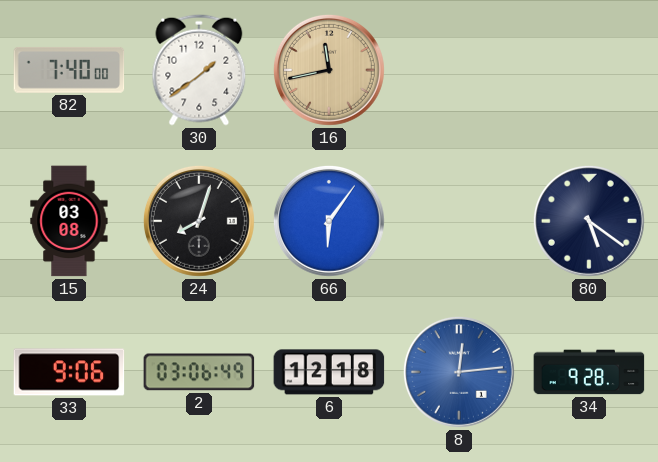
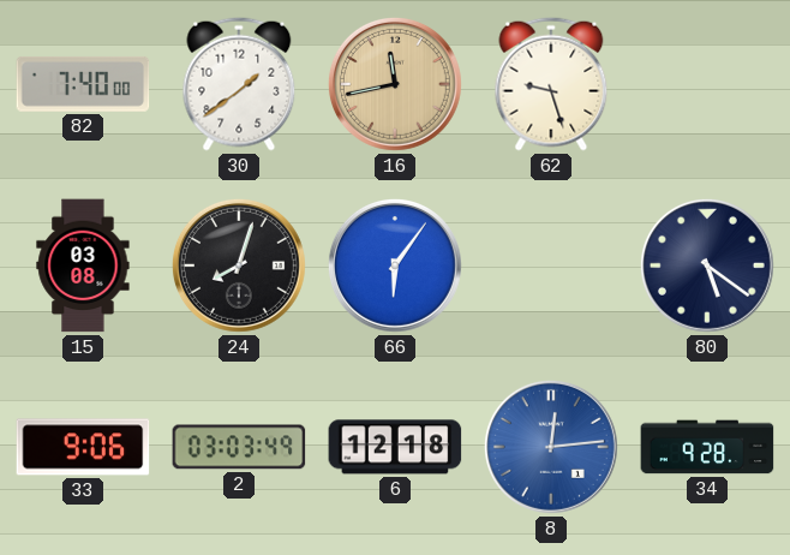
62: none -> 9:27
2: 03:06 -> 03:03
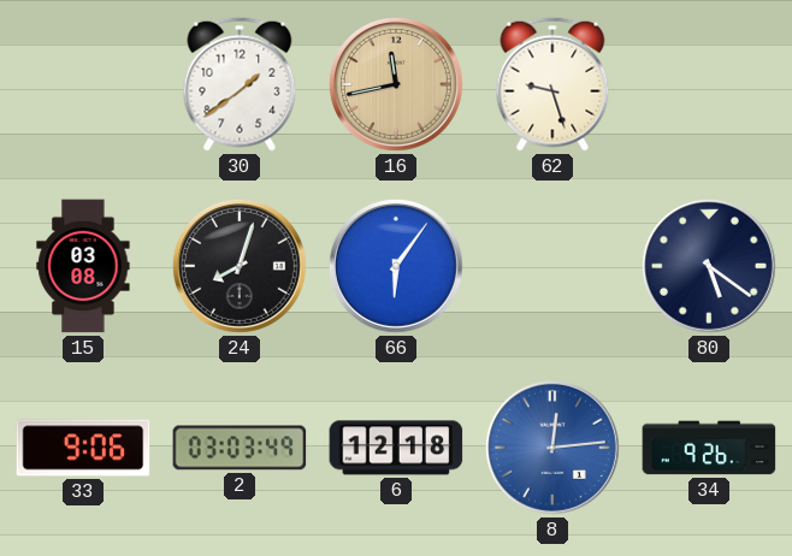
82: 7:40 -> none
34: 9:28 -> 9:26
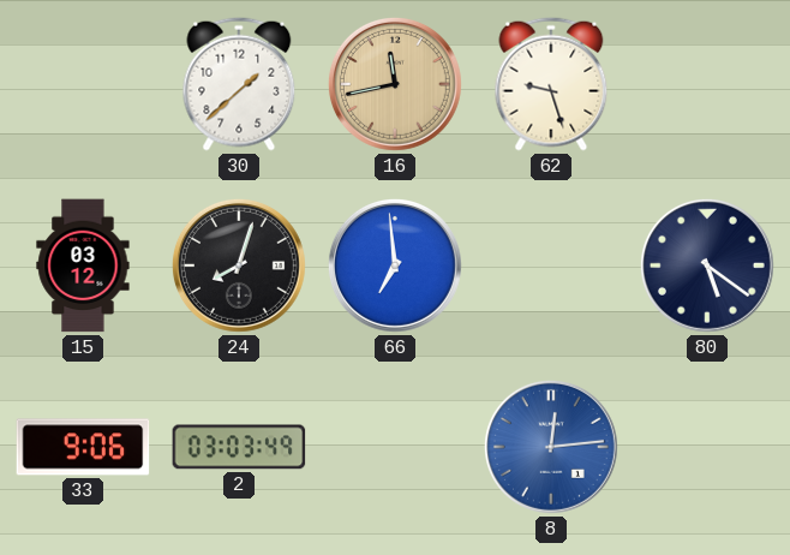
30: 1:39 -> 1:38
15: 03:08 -> 03:12
66: 6:06 -> 6:59
6: 12:18 -> none
34: 9:26 -> none
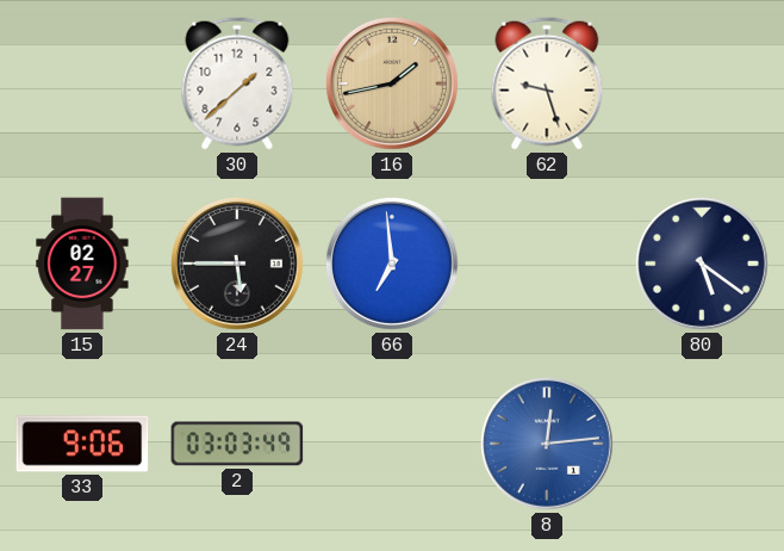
16: 11:43 -> 1:43
15: 03:12 -> 02:27
24: 8:03 -> 5:45
